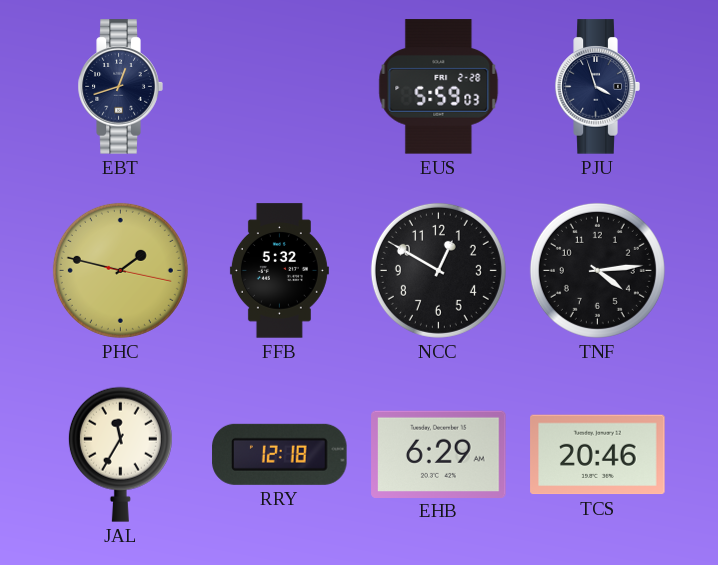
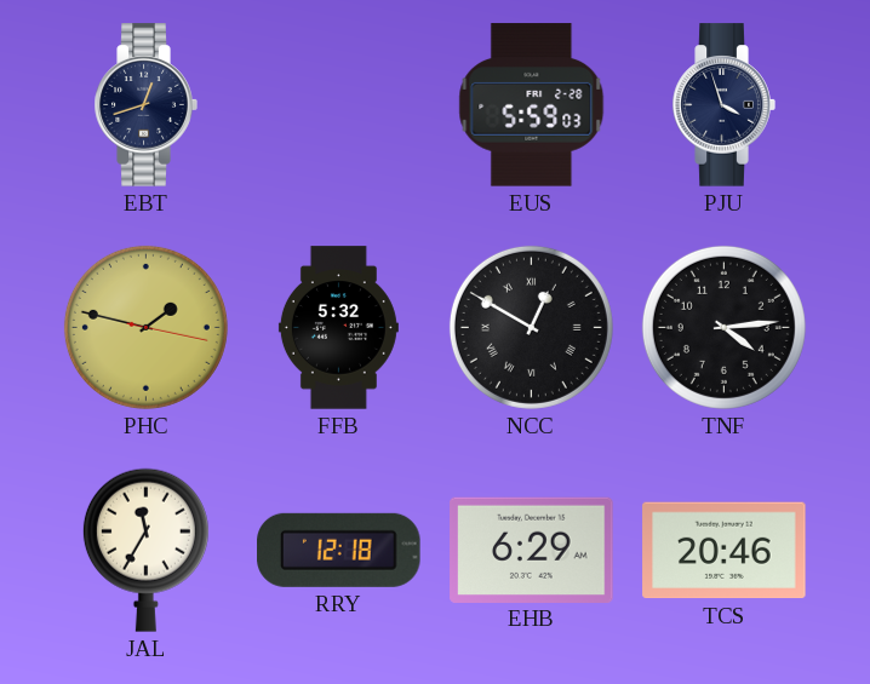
NCC numerals: Arabic -> Roman
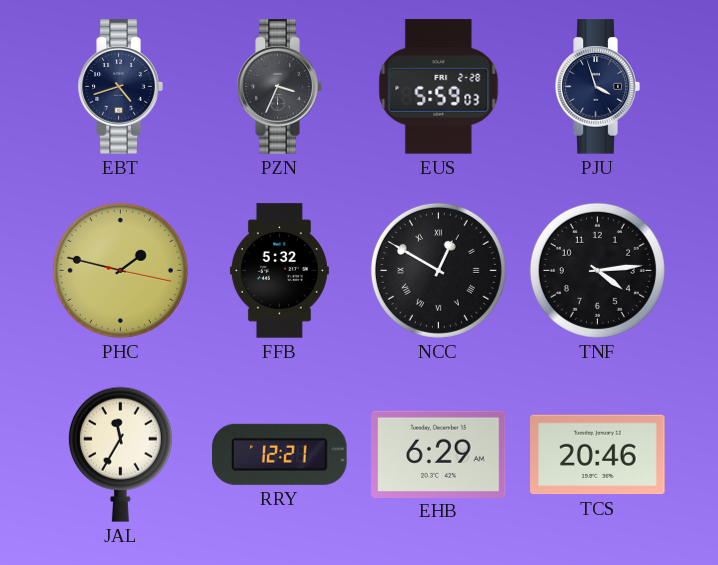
EBT: 12:42 -> 4:42
PZN: none -> 3:34
RRY: 12:18 -> 12:21
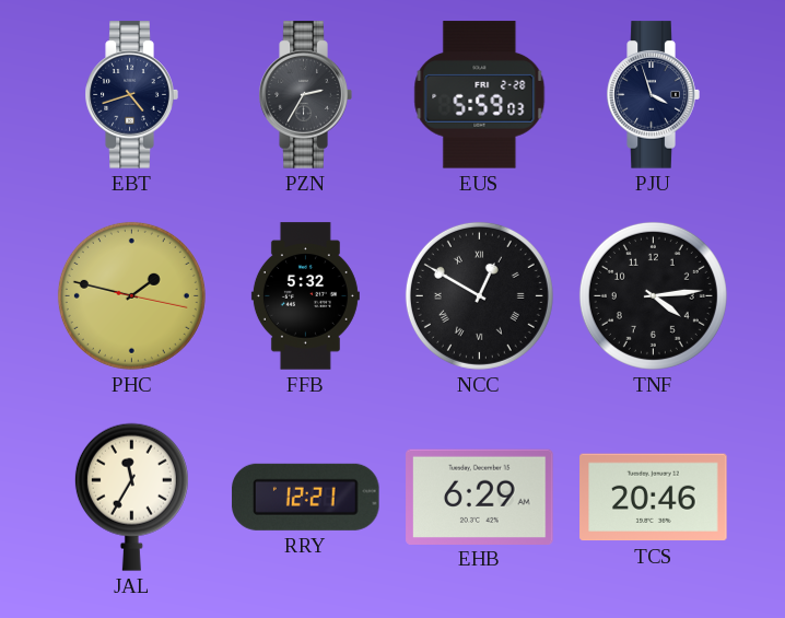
PZN: 3:34 -> 2:35
